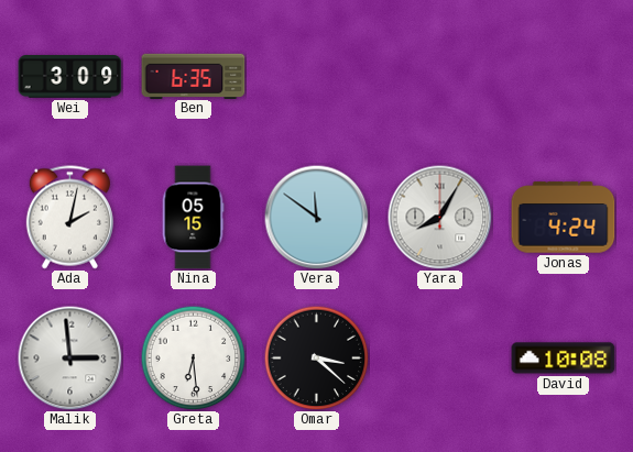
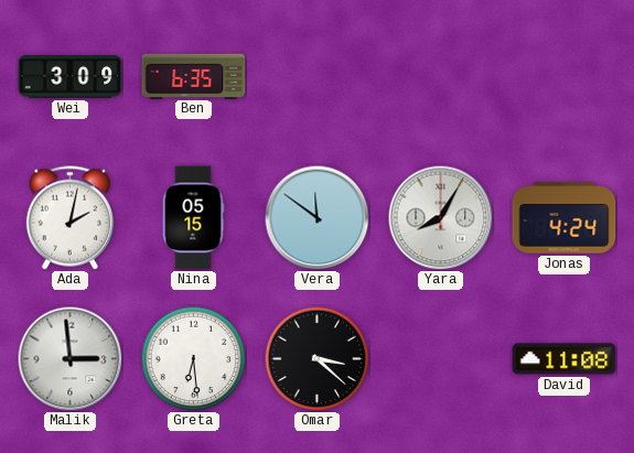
David: 10:08 -> 11:08
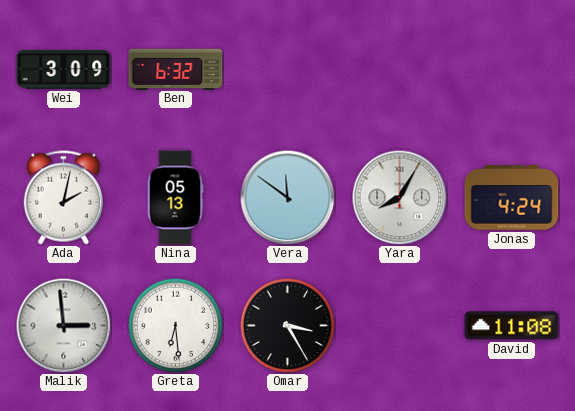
Ben: 6:35 -> 6:32
Nina: 05:15 -> 05:13
Omar: 3:22 -> 3:25
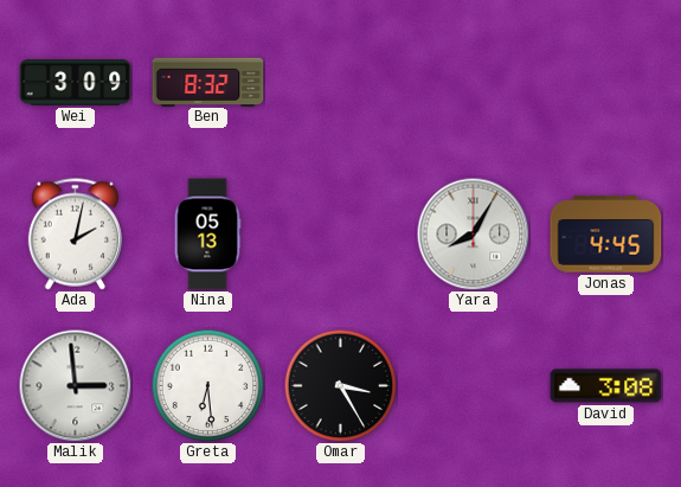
Ben: 6:32 -> 8:32
Vera: 11:51 -> none
Jonas: 4:24 -> 4:45
David: 11:08 -> 3:08
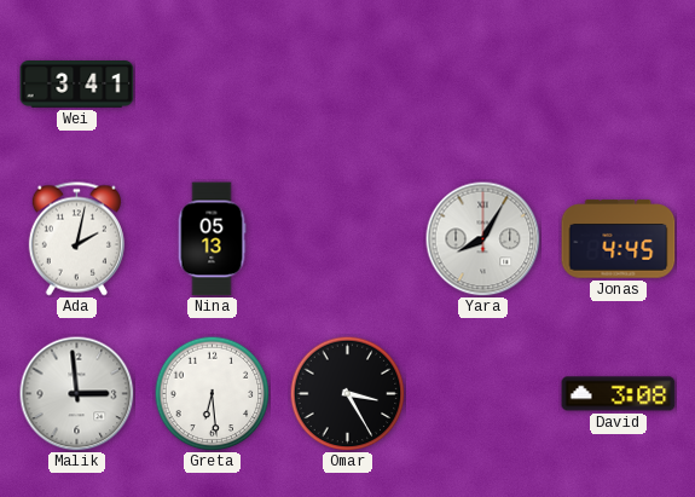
Wei: 3:09 -> 3:41
Ben: 8:32 -> none
